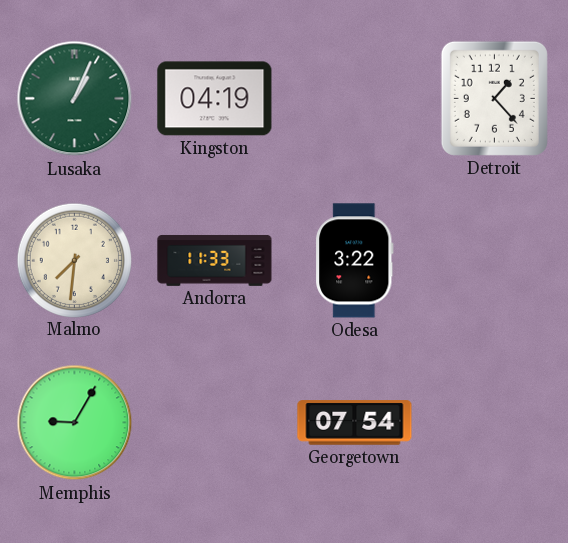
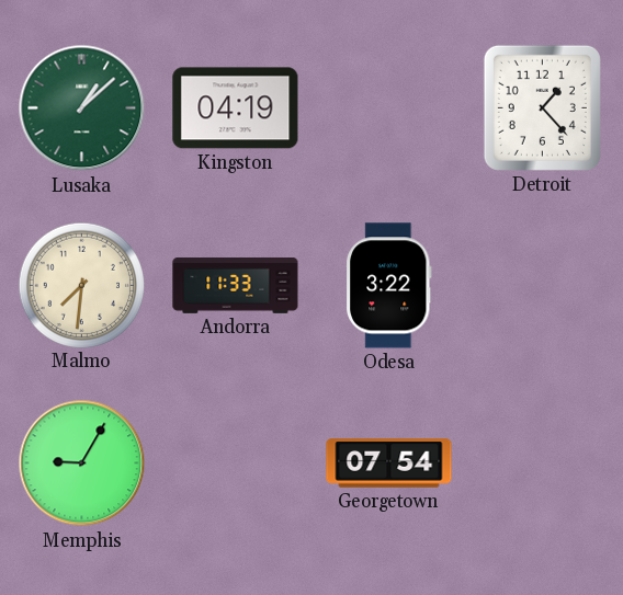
Lusaka: 1:04 -> 1:08
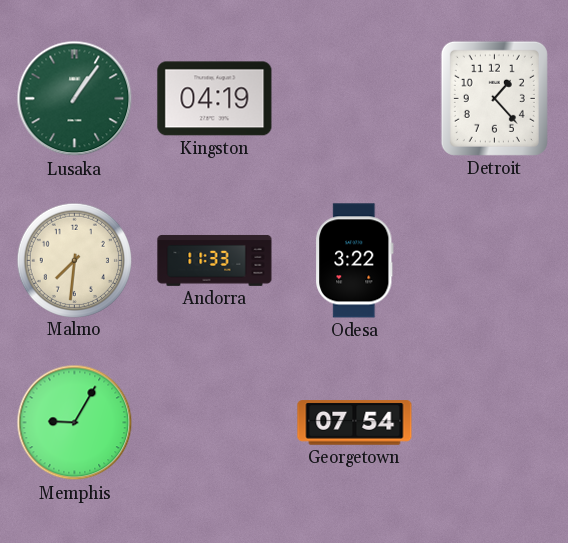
Lusaka: 1:08 -> 1:06
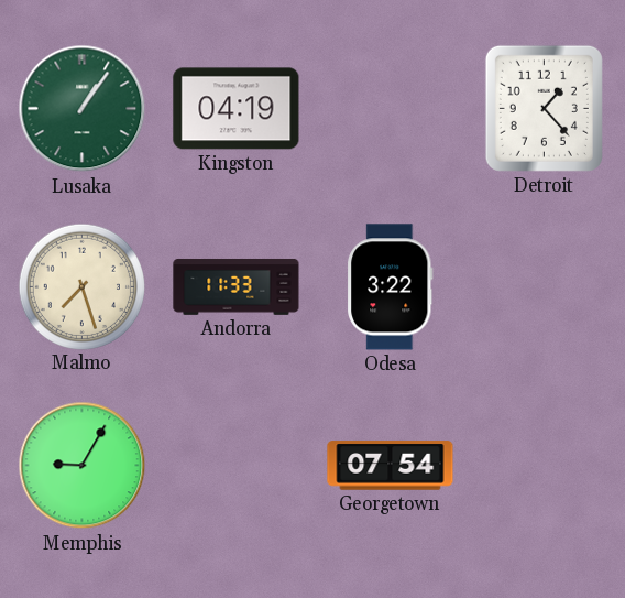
Malmo: 7:31 -> 7:27
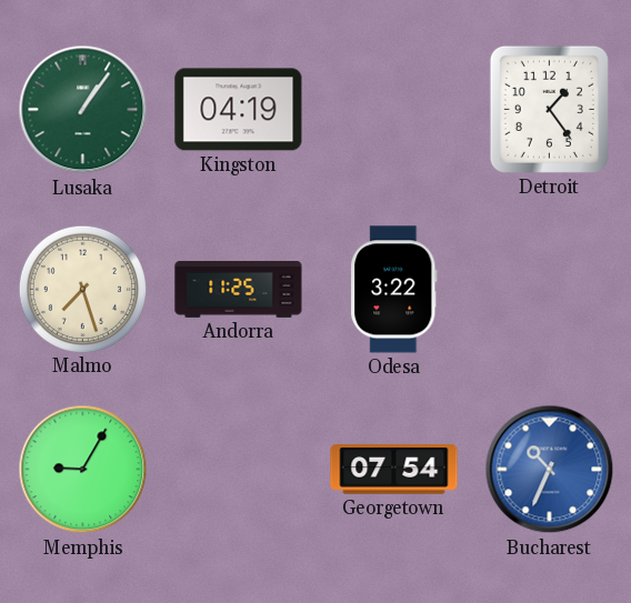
Detroit: 1:23 -> 1:24
Andorra: 11:33 -> 11:25
Bucharest: none -> 10:34
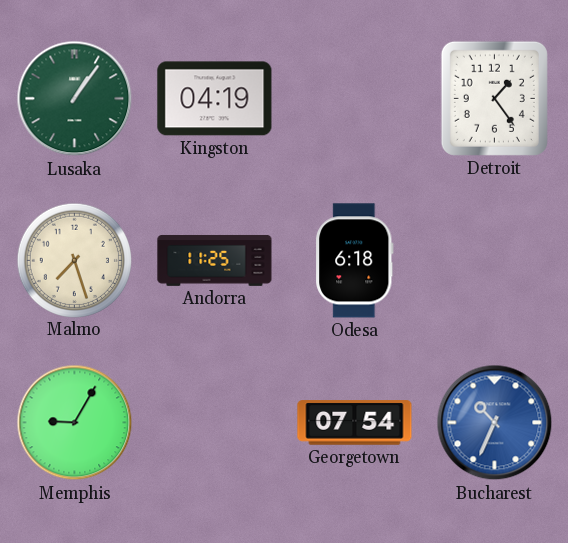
Odesa: 3:22 -> 6:18
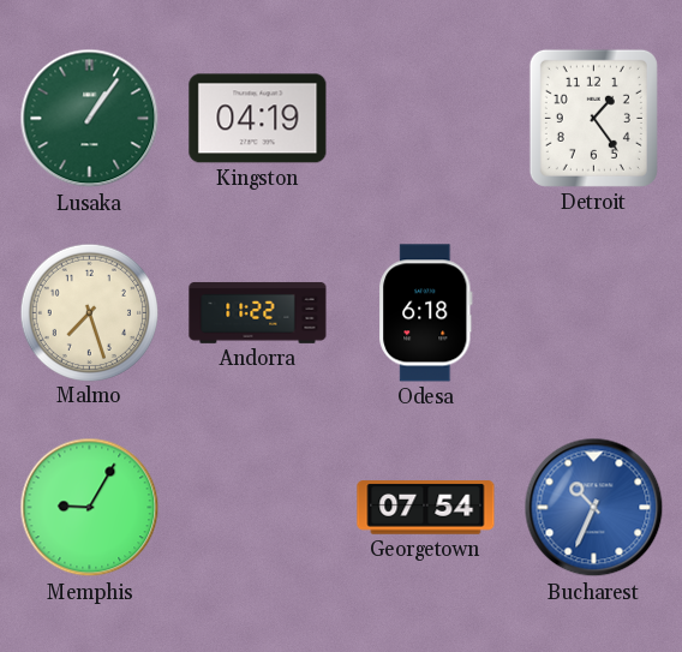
Andorra: 11:25 -> 11:22
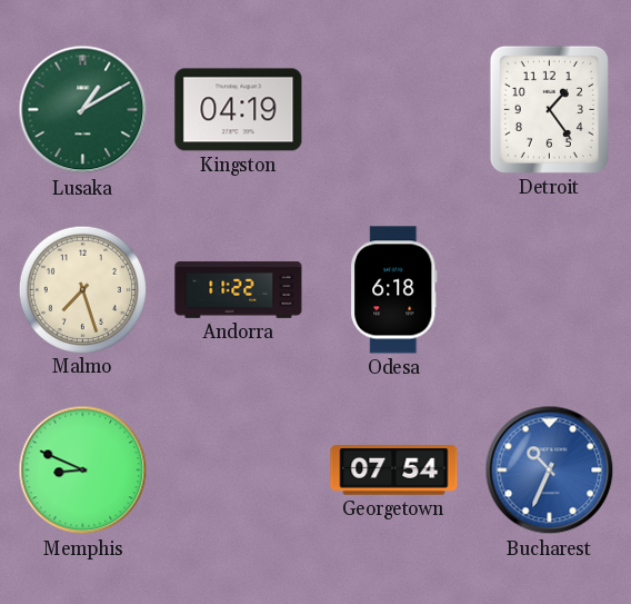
Lusaka: 1:06 -> 1:10
Memphis: 9:05 -> 8:49
